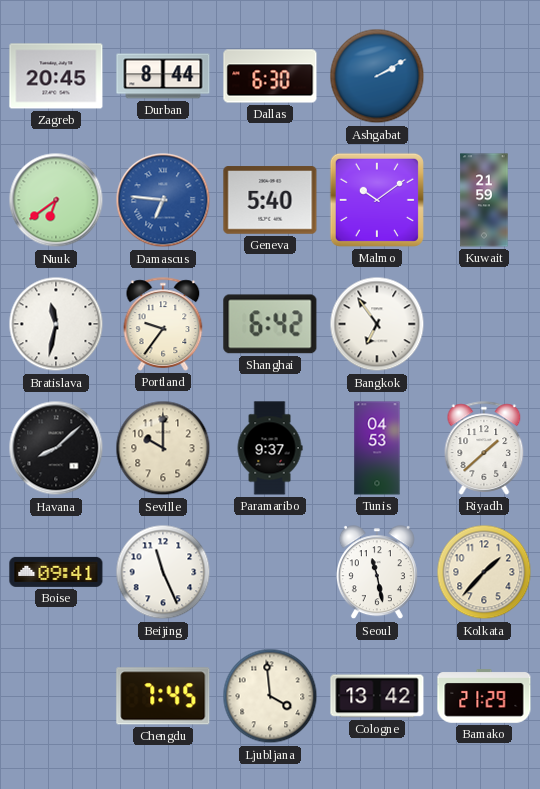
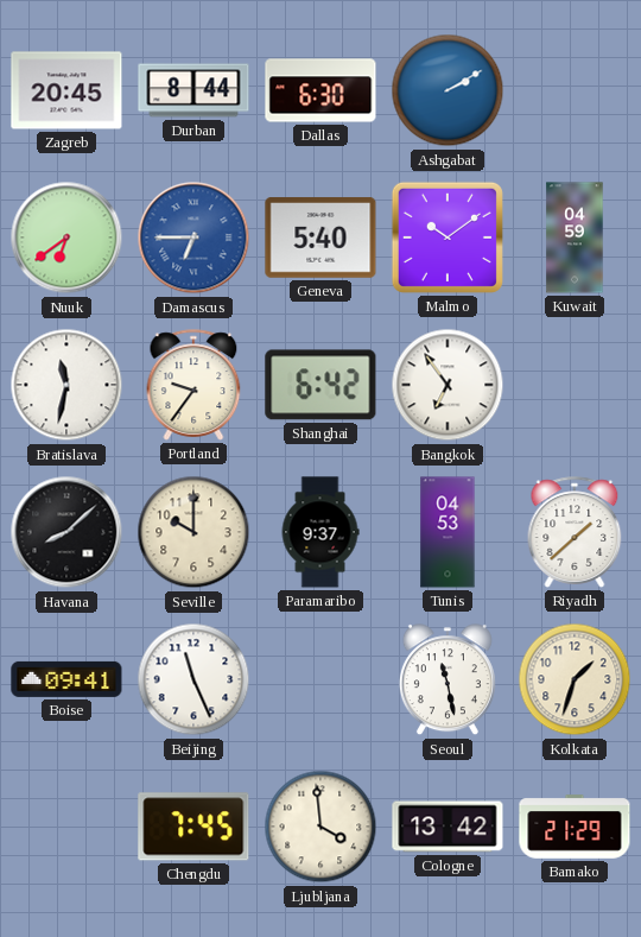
Damascus: 6:46 -> 6:45
Kuwait: 21:59 -> 04:59
Kolkata: 1:37 -> 1:33
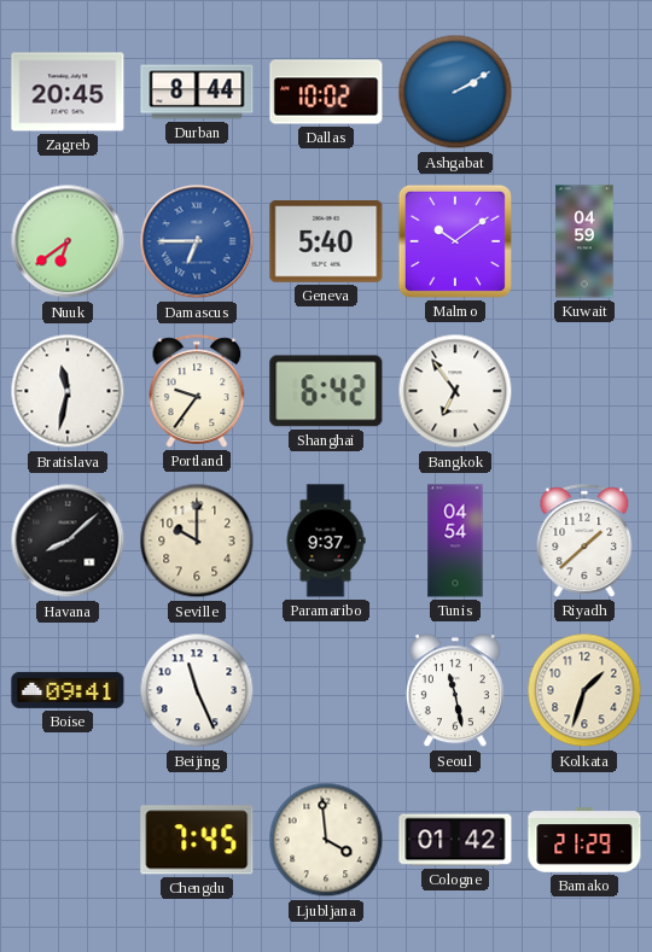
Dallas: 6:30 -> 10:02
Tunis: 04:53 -> 04:54
Cologne: 13:42 -> 01:42
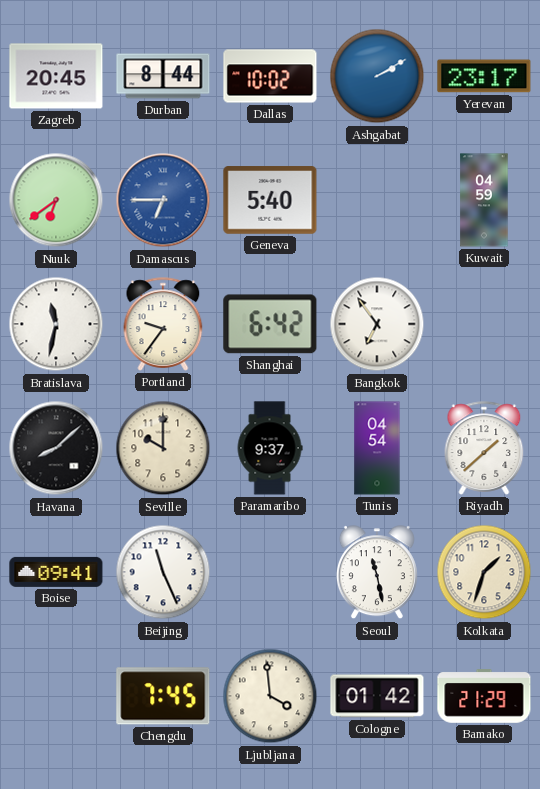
Yerevan: none -> 23:17
Malmo: 10:09 -> none
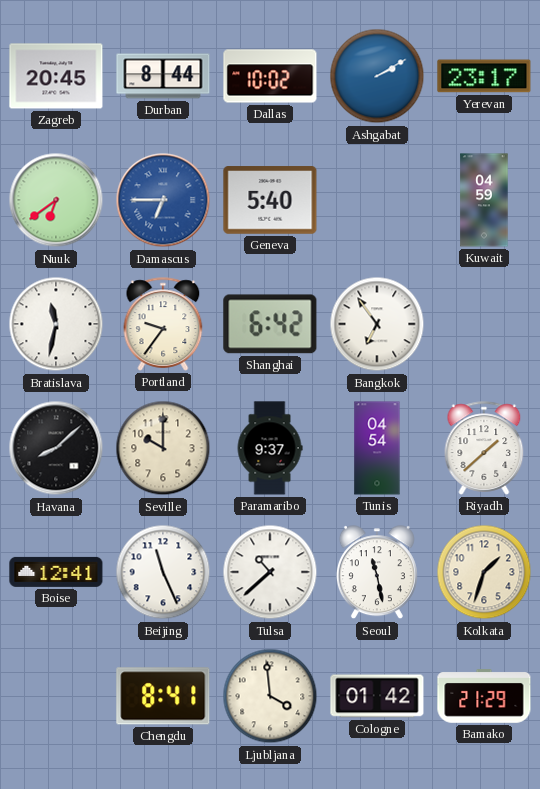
Boise: 09:41 -> 12:41
Tulsa: none -> 10:38
Chengdu: 7:45 -> 8:41
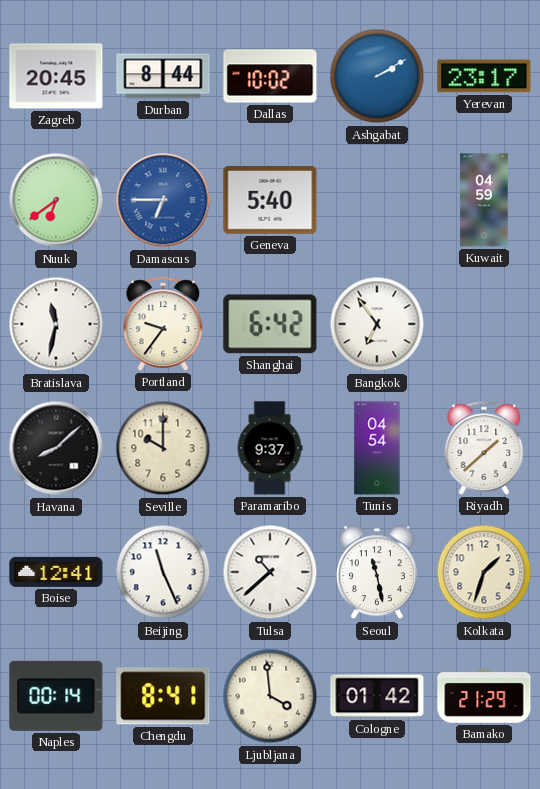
Naples: none -> 00:14
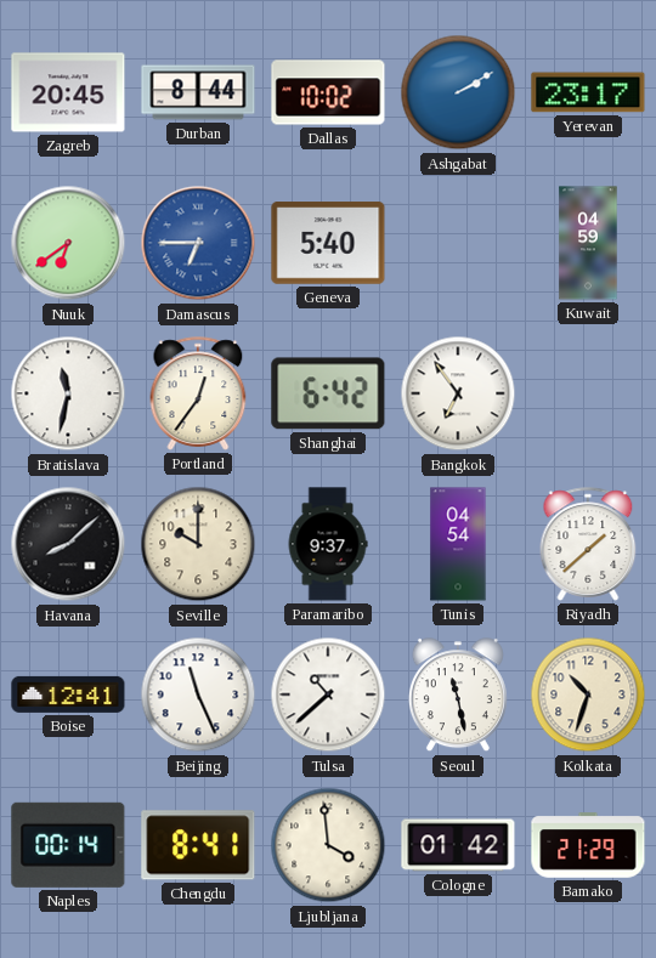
Portland: 9:36 -> 12:36
Kolkata: 1:33 -> 10:33
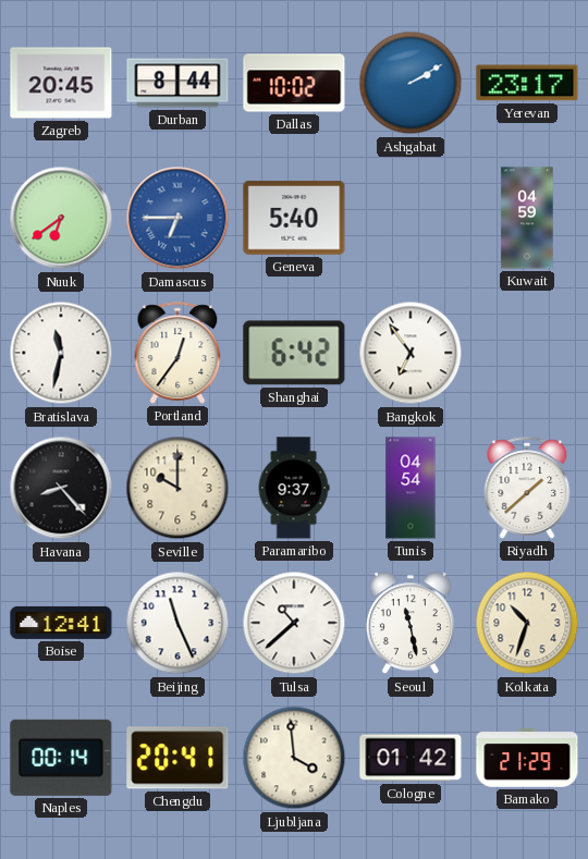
Havana: 8:08 -> 8:23
Chengdu: 8:41 -> 20:41
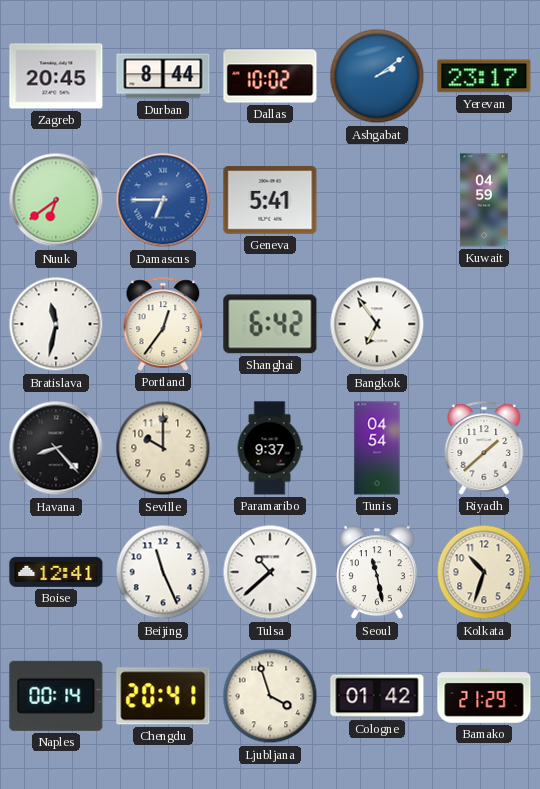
Ashgabat: 2:10 -> 2:09
Geneva: 5:40 -> 5:41
Ljubljana: 3:59 -> 3:57
